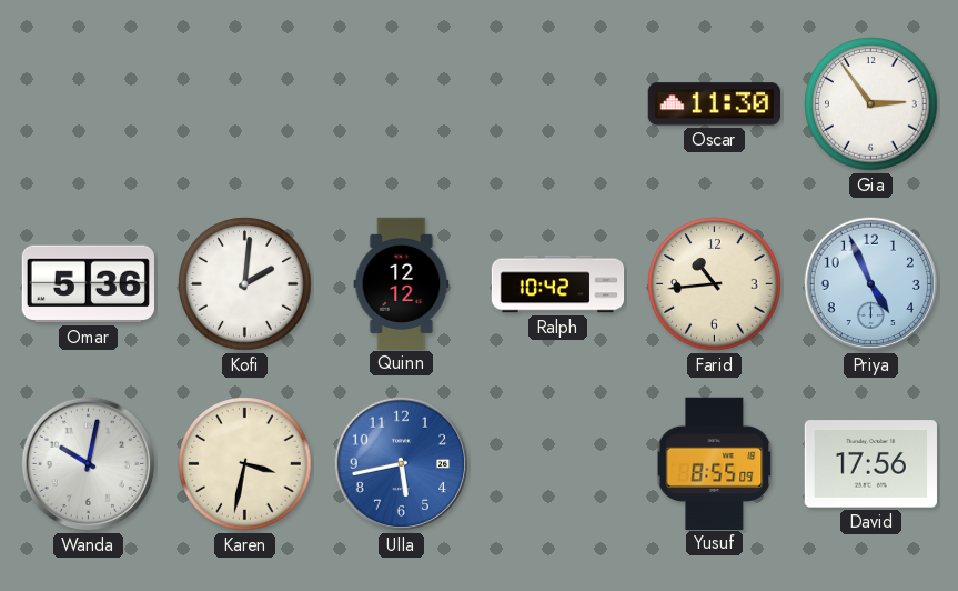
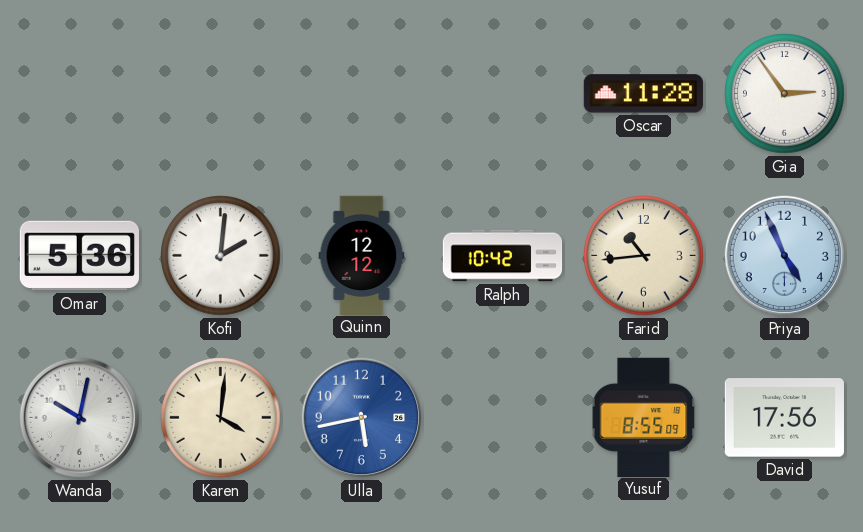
Oscar: 11:30 -> 11:28
Karen: 3:32 -> 4:01
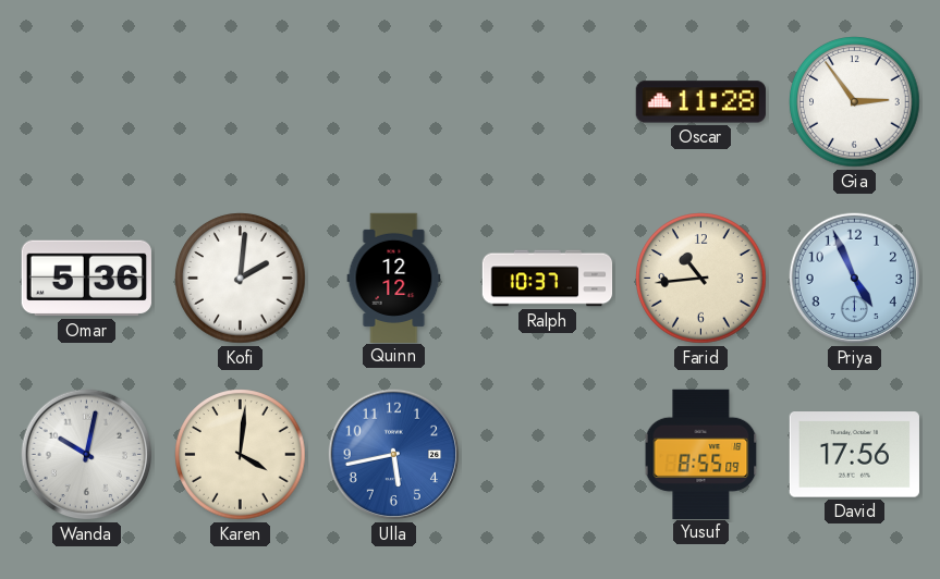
Ralph: 10:42 -> 10:37
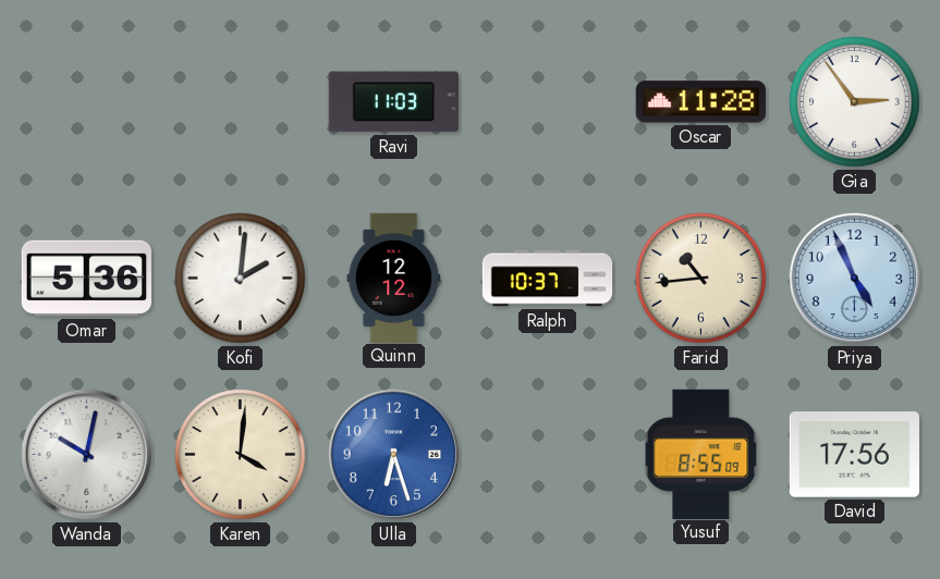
Ravi: none -> 11:03
Ulla: 5:43 -> 6:27
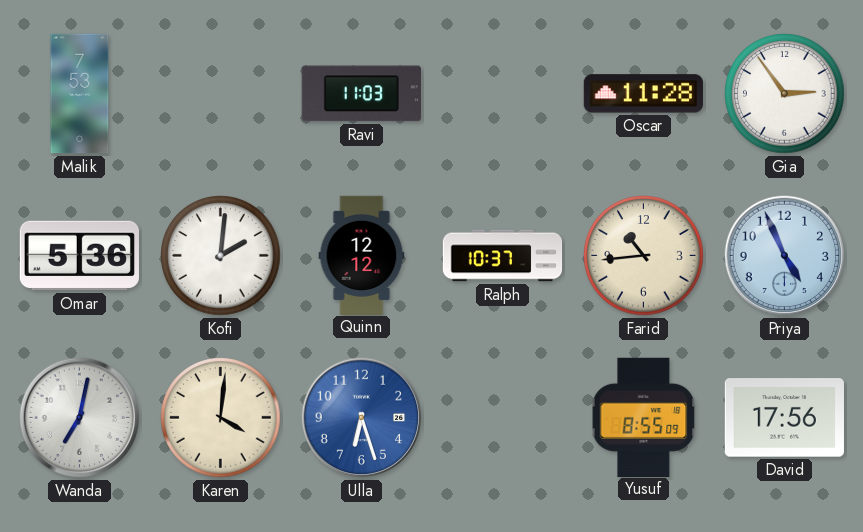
Malik: none -> 7:53
Wanda: 10:02 -> 7:02
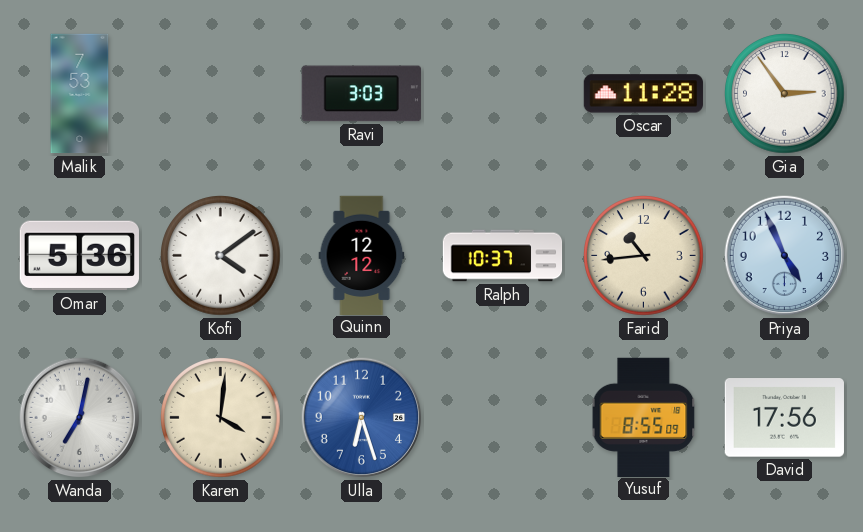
Ravi: 11:03 -> 3:03
Kofi: 2:01 -> 4:09
